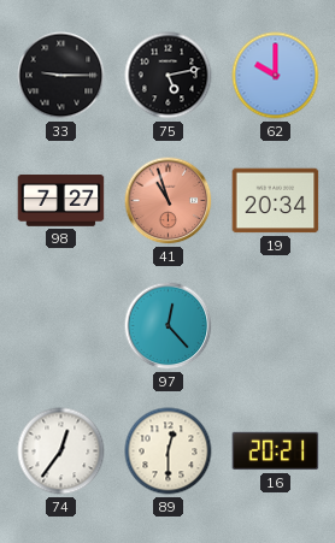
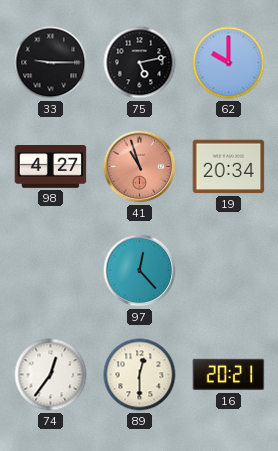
98: 7:27 -> 4:27
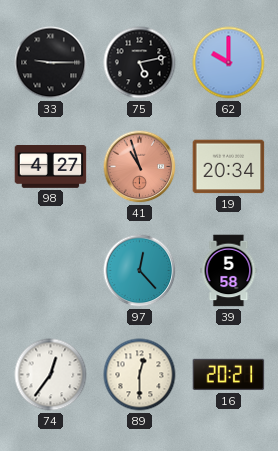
39: none -> 5:58
